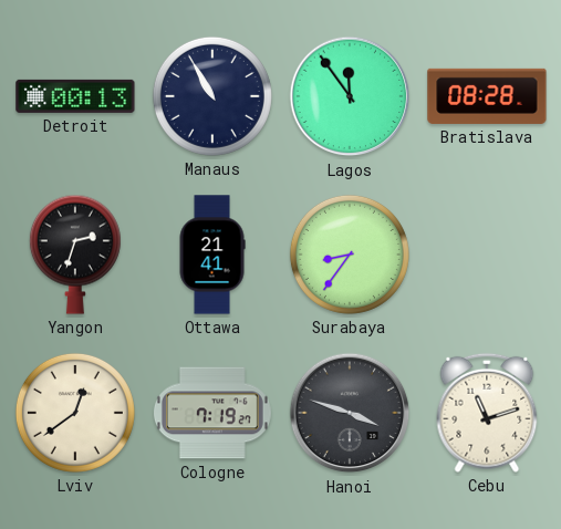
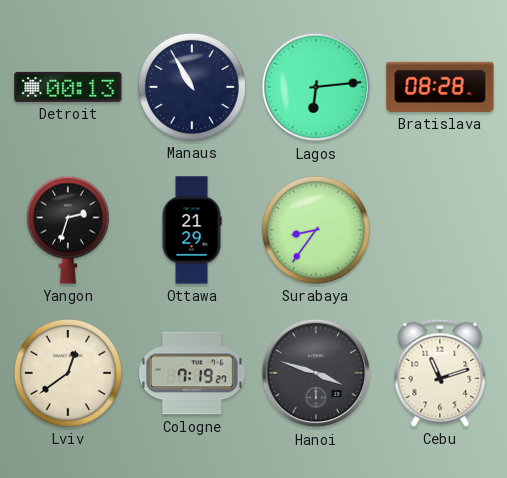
Lagos: 11:54 -> 6:14
Ottawa: 21:41 -> 21:29
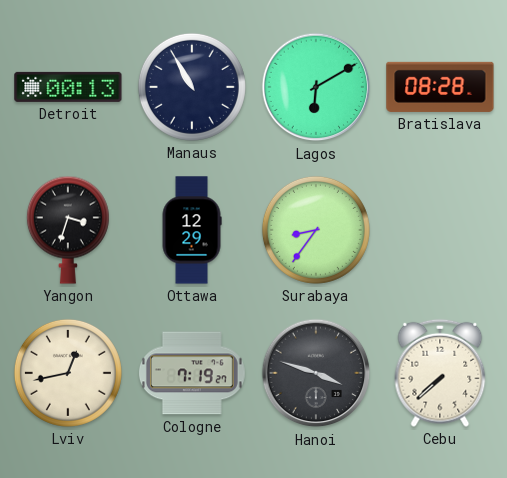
Lagos: 6:14 -> 6:10
Yangon: 2:33 -> 3:33
Ottawa: 21:29 -> 12:29
Lviv: 12:39 -> 12:43
Cebu: 11:12 -> 7:38
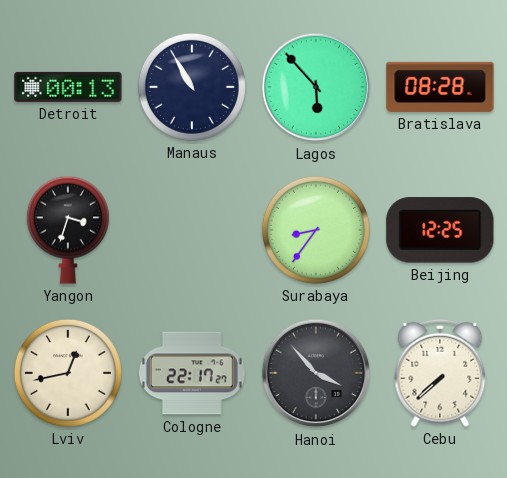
Lagos: 6:10 -> 5:53
Ottawa: 12:29 -> none
Beijing: none -> 12:25
Cologne: 7:19 -> 22:17
Hanoi: 3:48 -> 3:53
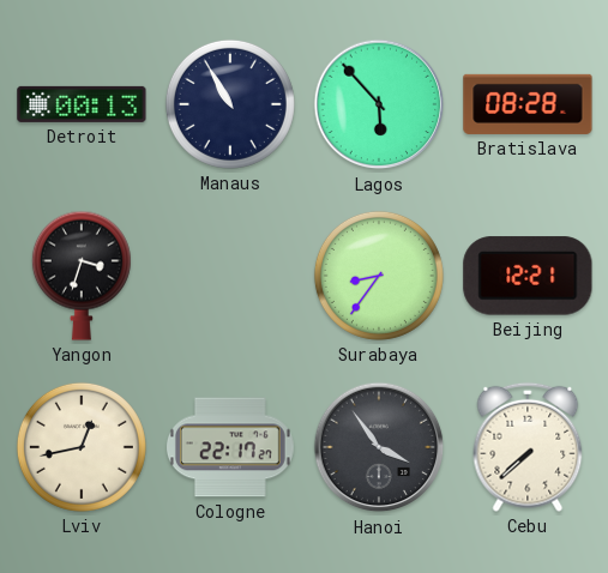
Beijing: 12:25 -> 12:21
Hanoi: 3:53 -> 3:54
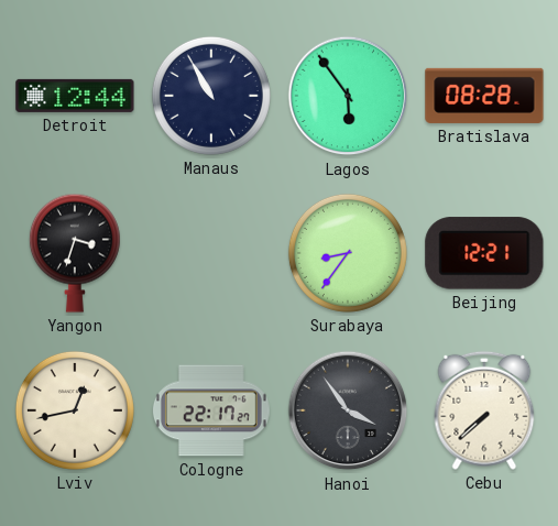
Detroit: 00:13 -> 12:44
Lagos: 5:53 -> 5:54
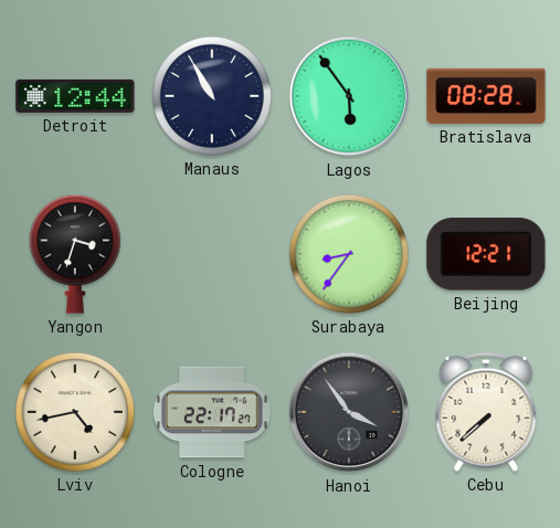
Lviv: 12:43 -> 4:43
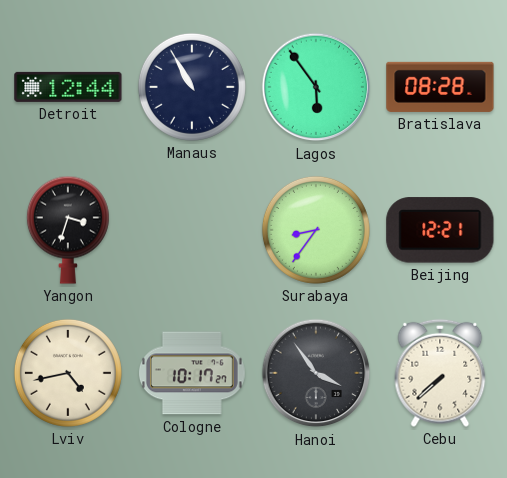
Cologne: 22:17 -> 10:17
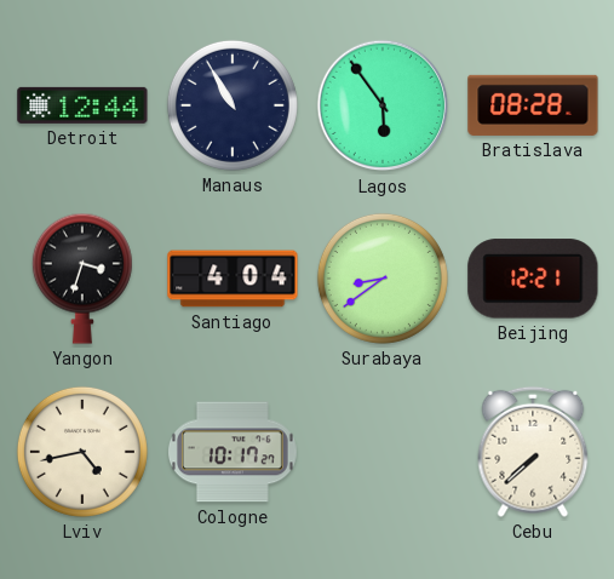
Santiago: none -> 4:04
Surabaya: 8:36 -> 8:39
Hanoi: 3:54 -> none
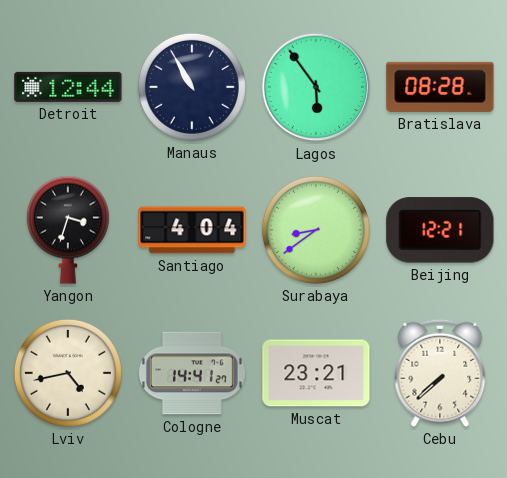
Cologne: 10:17 -> 14:41
Muscat: none -> 23:21
